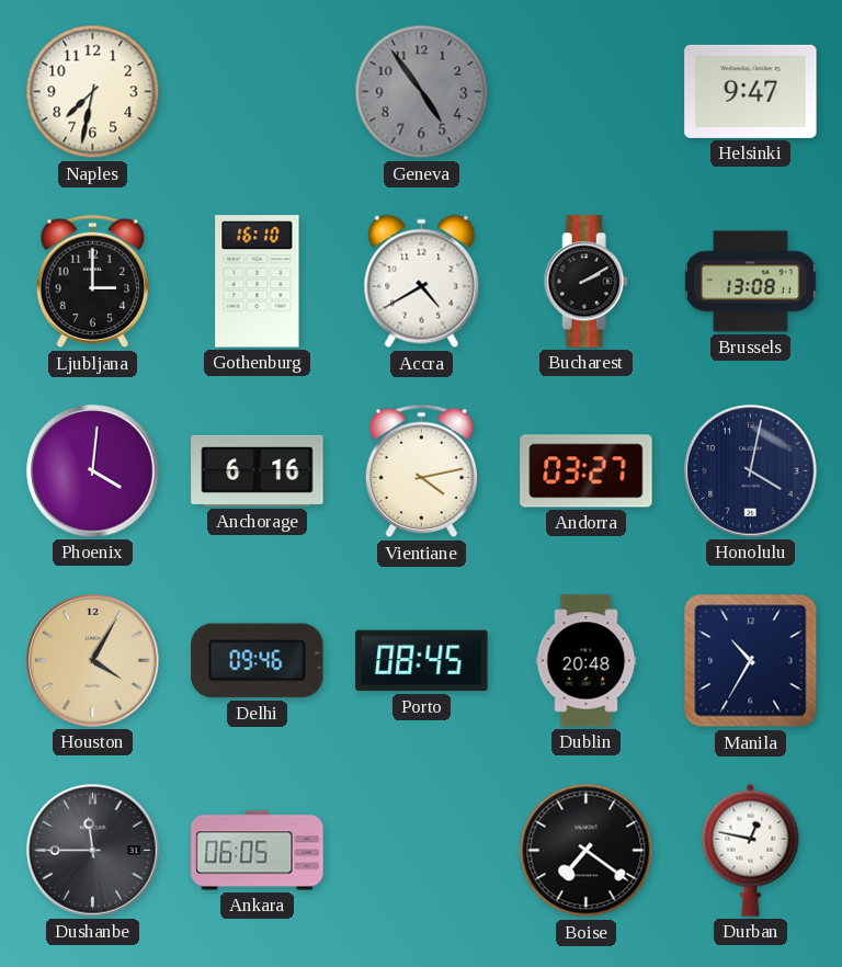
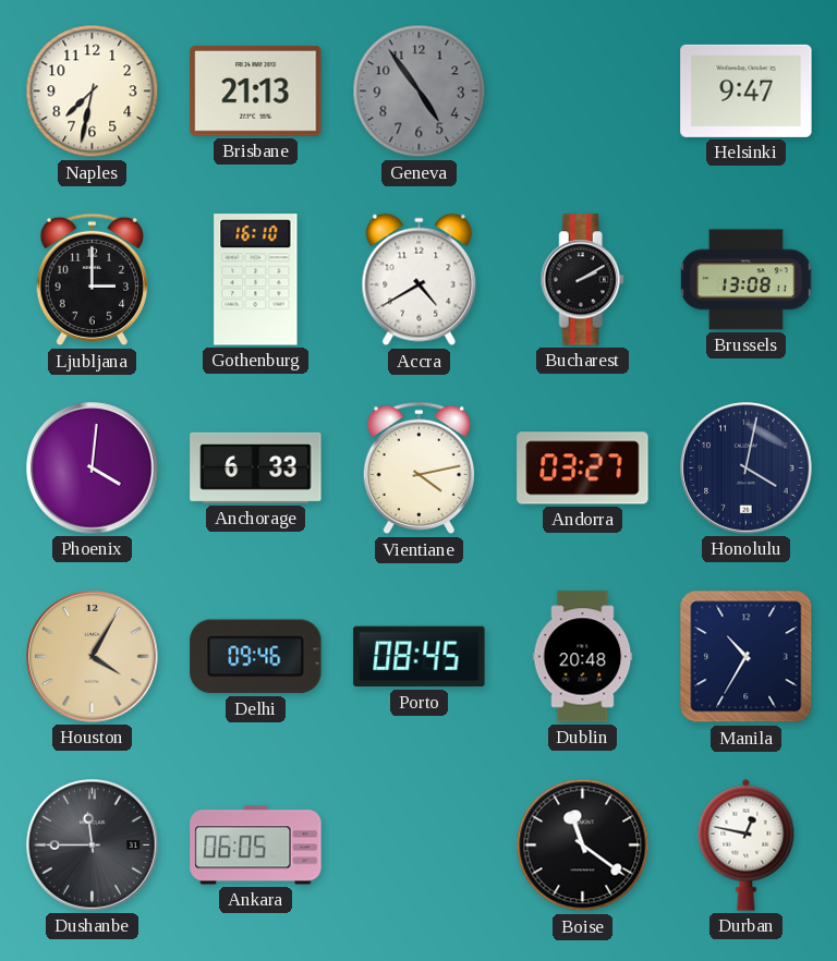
Brisbane: none -> 21:13
Anchorage: 6:16 -> 6:33
Boise: 7:21 -> 11:21
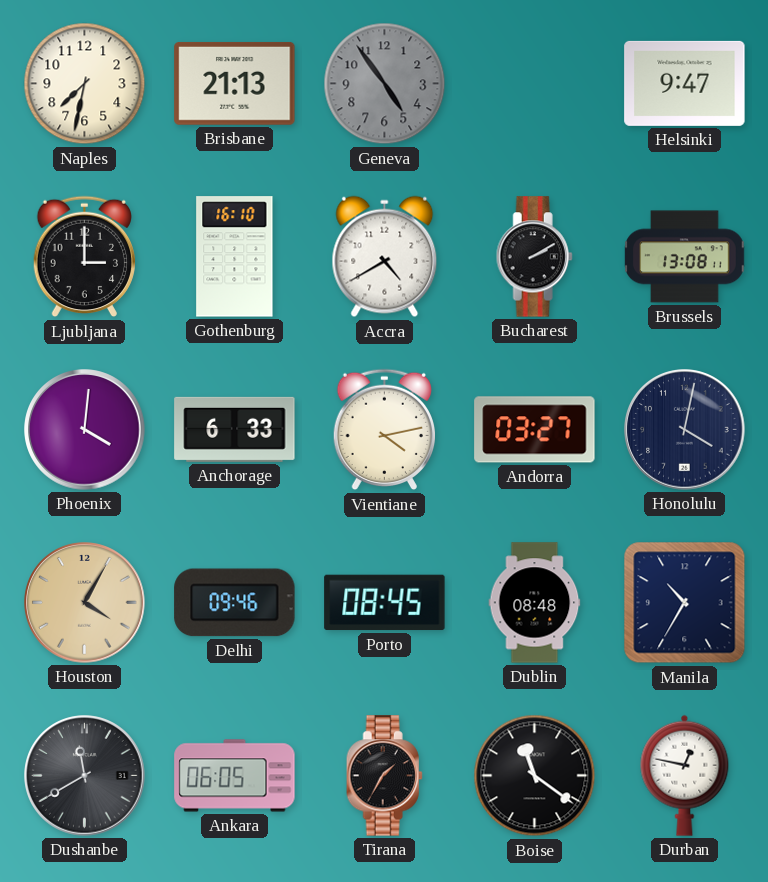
Dublin: 20:48 -> 08:48
Dushanbe: 11:45 -> 11:40
Tirana: none -> 1:35
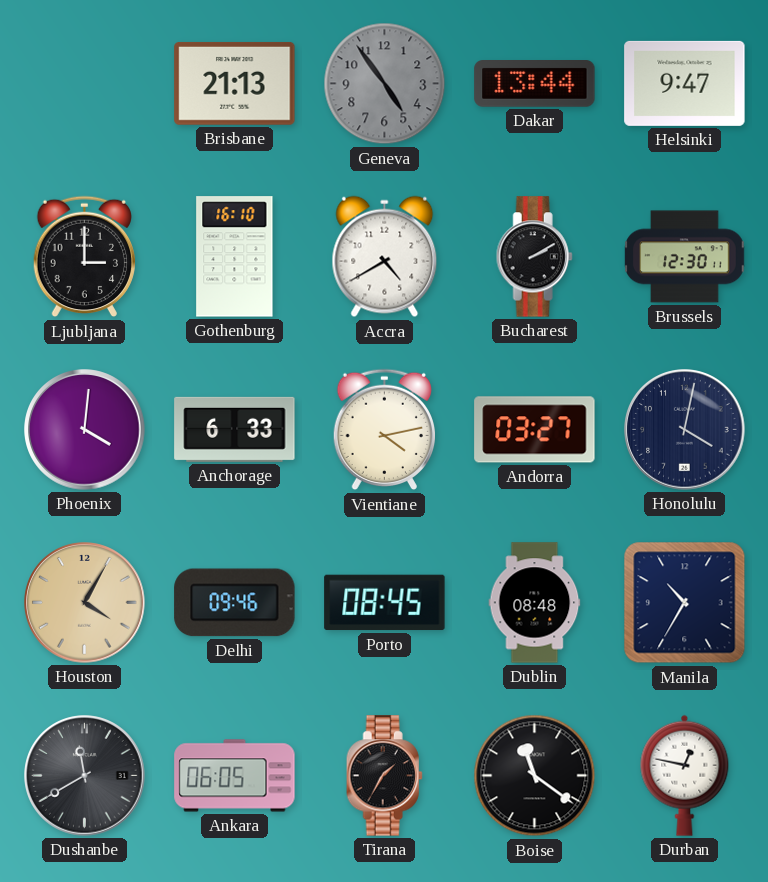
Naples: 7:32 -> none
Dakar: none -> 13:44
Brussels: 13:08 -> 12:30
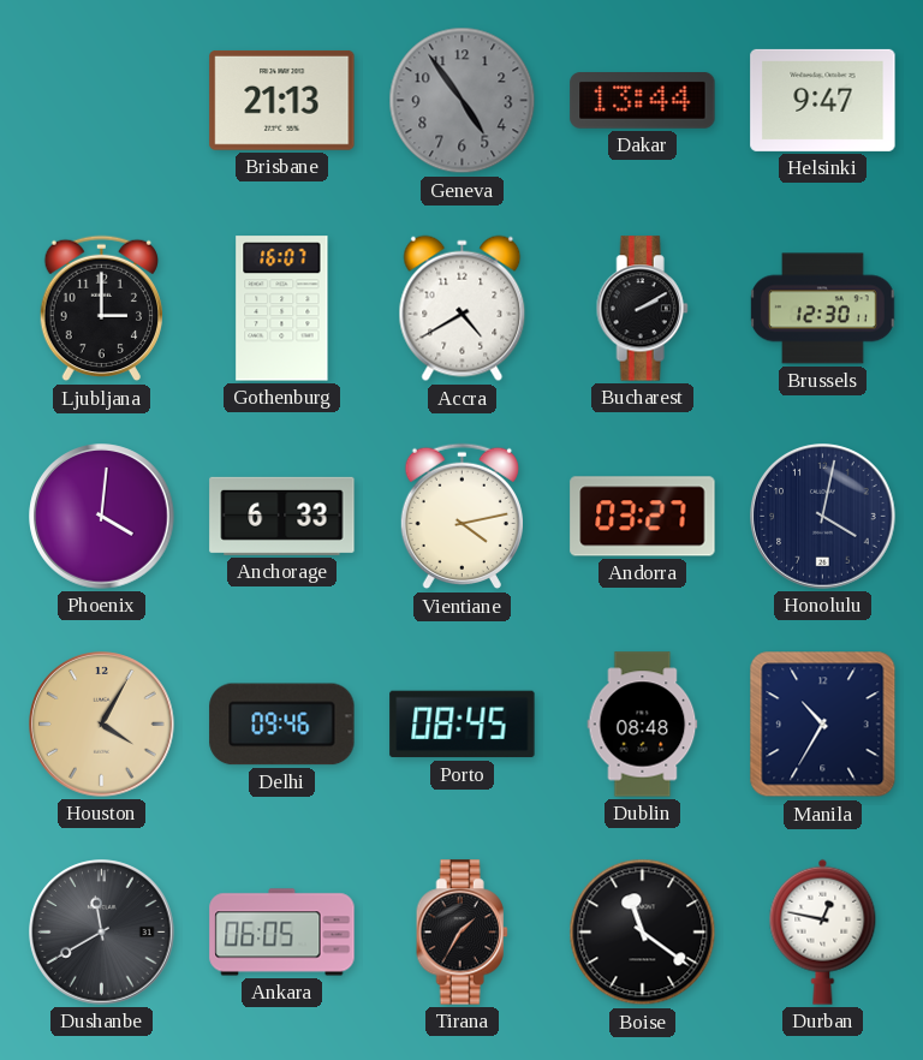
Gothenburg: 16:10 -> 16:07
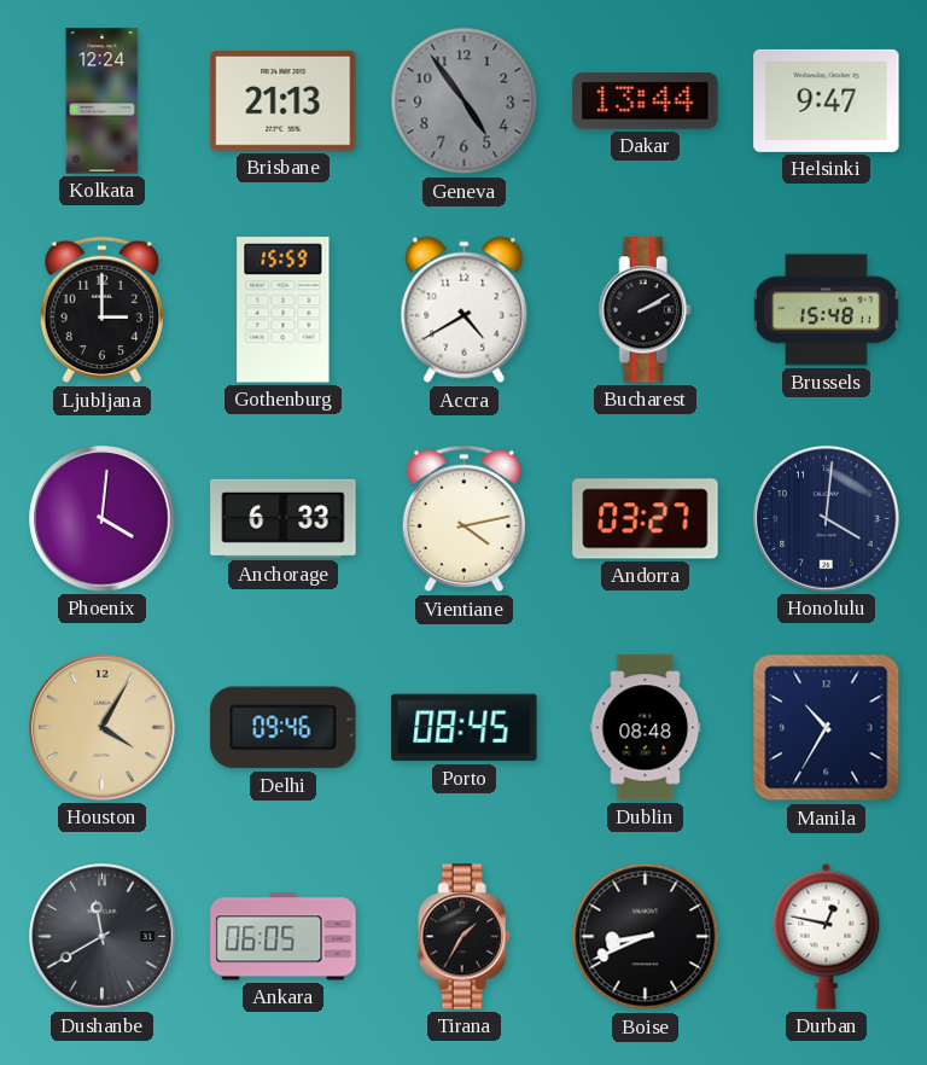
Kolkata: none -> 12:24
Gothenburg: 16:07 -> 15:59
Brussels: 12:30 -> 15:48
Honolulu: 4:02 -> 4:01
Boise: 11:21 -> 8:41
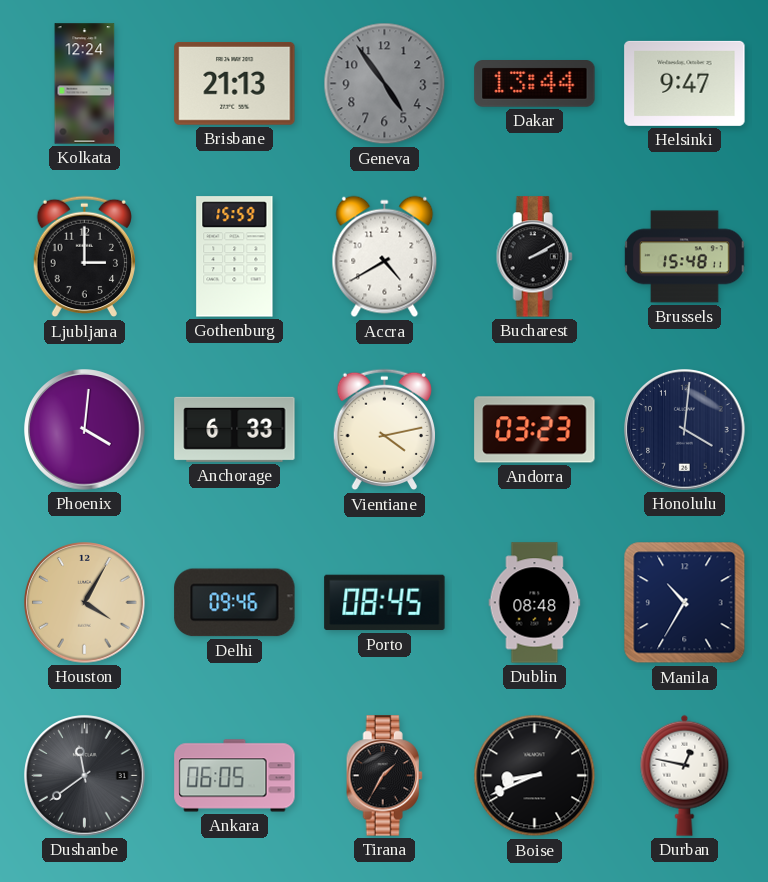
Andorra: 03:27 -> 03:23
Dushanbe: 11:40 -> 11:39
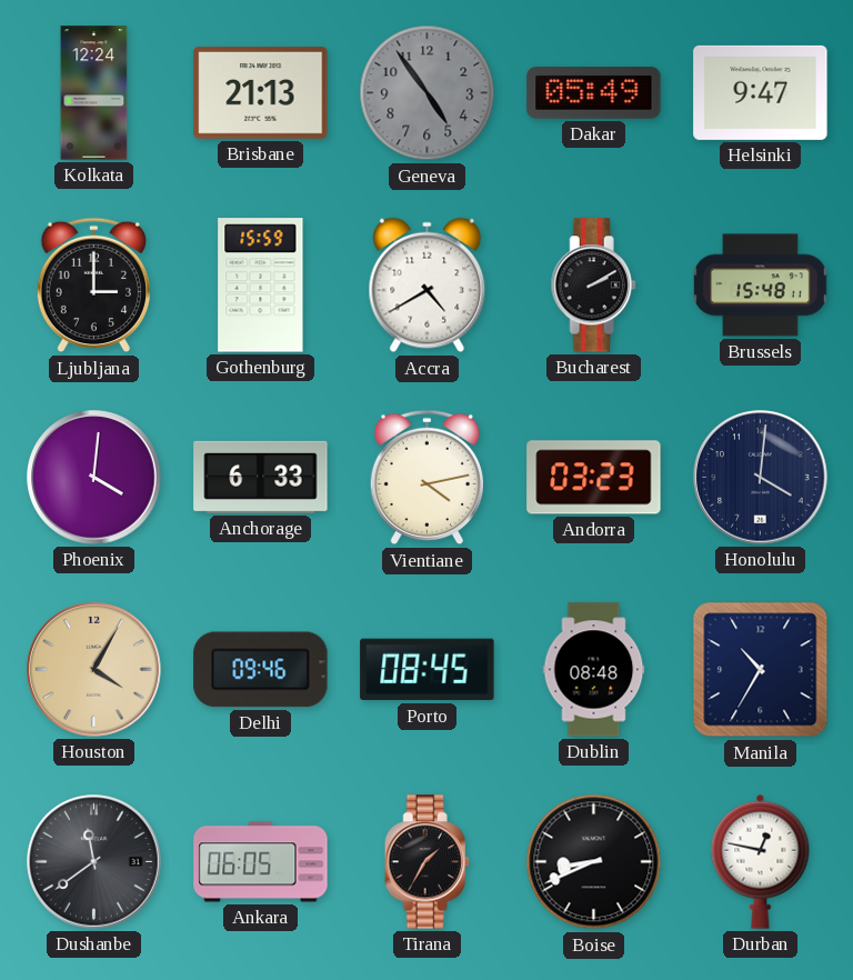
Dakar: 13:44 -> 05:49
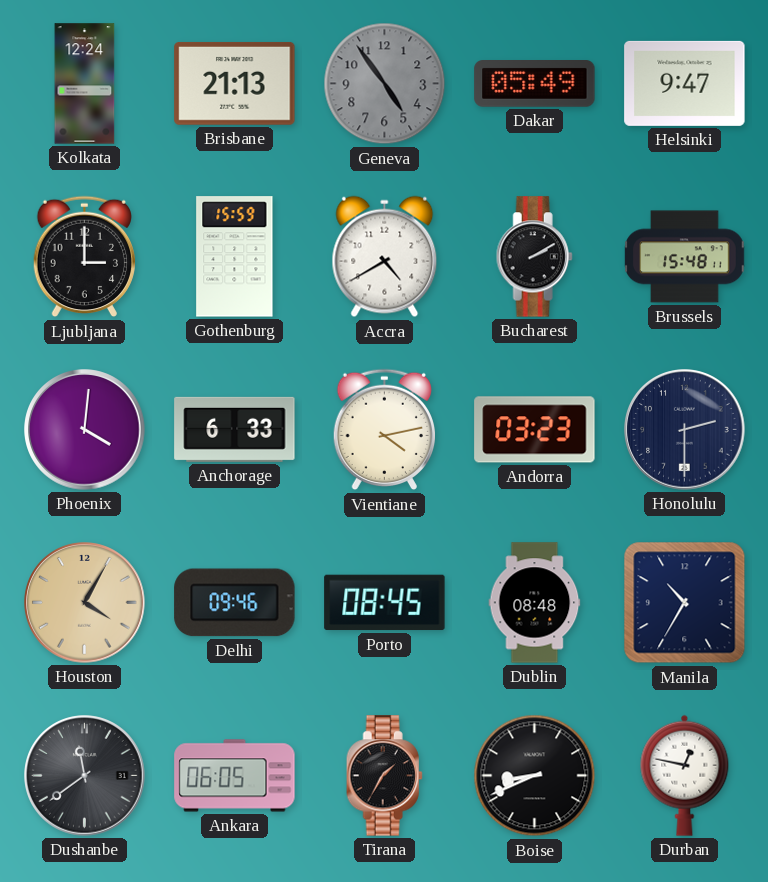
Honolulu: 4:01 -> 2:30
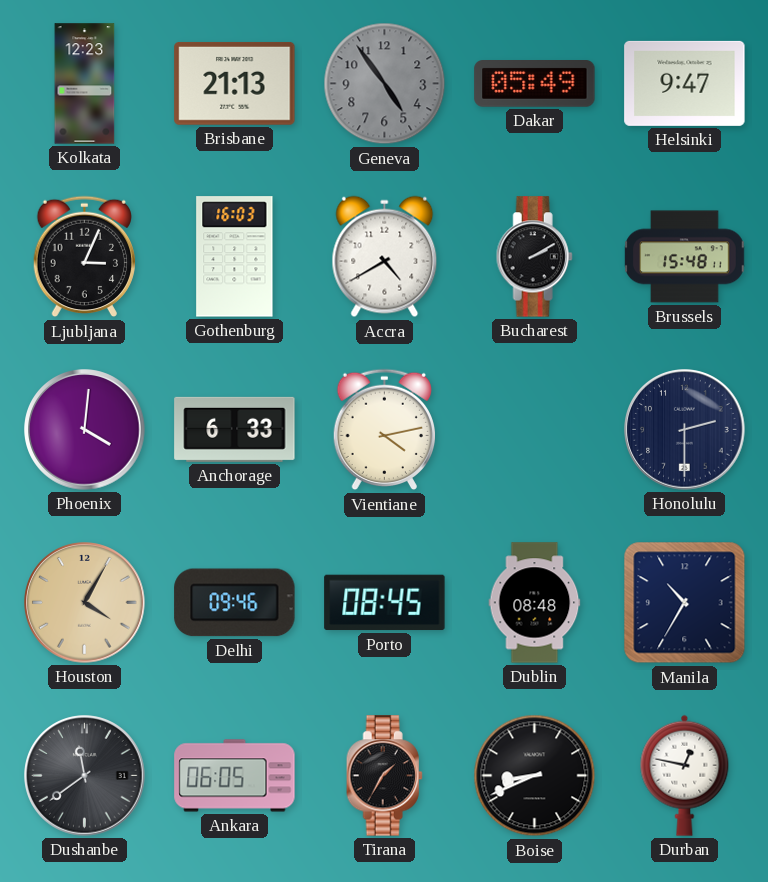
Kolkata: 12:24 -> 12:23
Ljubljana: 3:00 -> 3:04
Gothenburg: 15:59 -> 16:03
Andorra: 03:23 -> none
